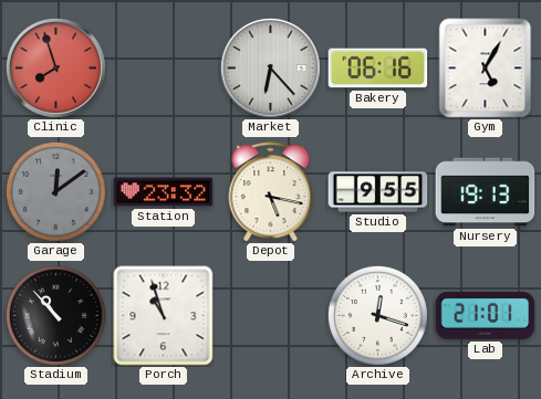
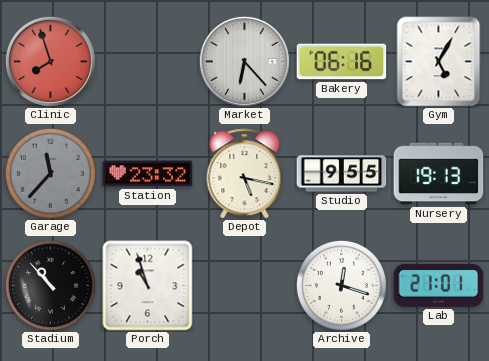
Garage: 12:09 -> 11:37
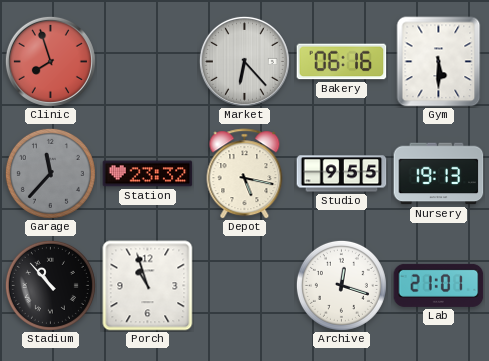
Gym: 5:05 -> 5:30
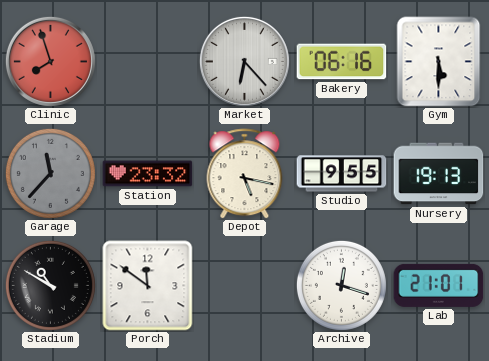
Stadium: 10:53 -> 10:50
Porch: 10:57 -> 11:51
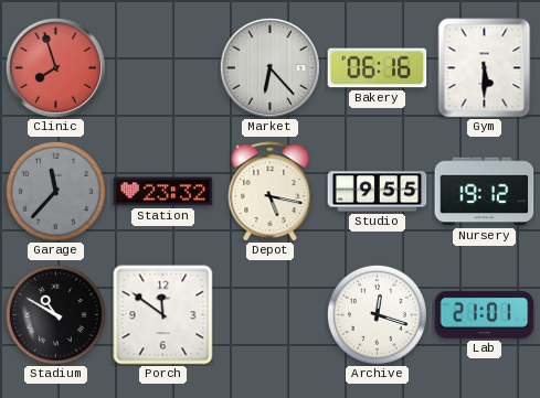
Nursery: 19:13 -> 19:12
